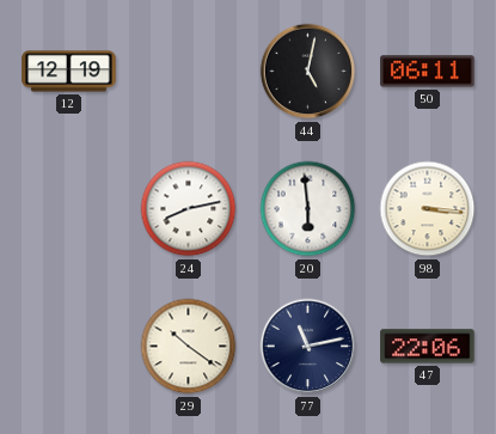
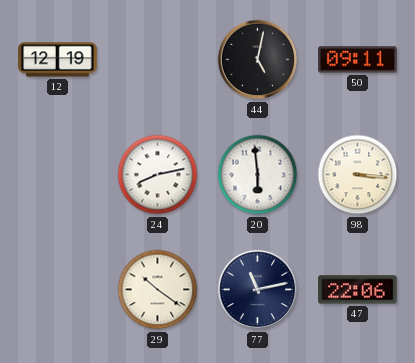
50: 06:11 -> 09:11
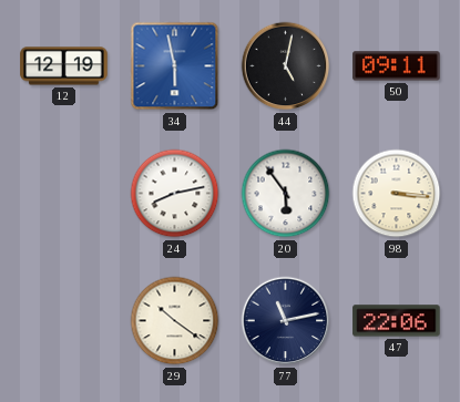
34: none -> 5:58
20: 5:59 -> 5:54
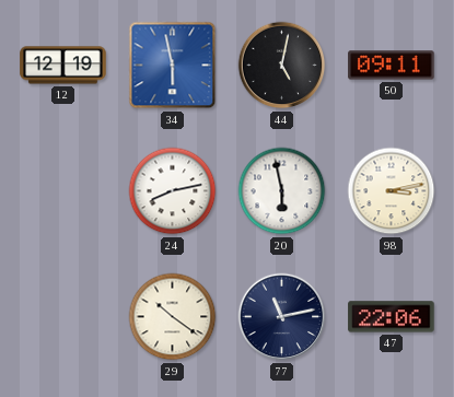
20: 5:54 -> 5:58
98: 3:16 -> 3:13
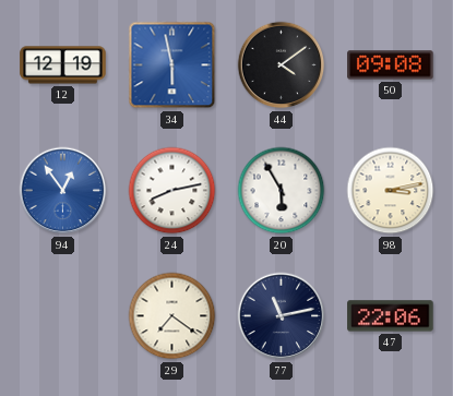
44: 5:02 -> 4:09
50: 09:11 -> 09:08
94: none -> 12:54
20: 5:58 -> 5:55
29: 10:21 -> 7:21
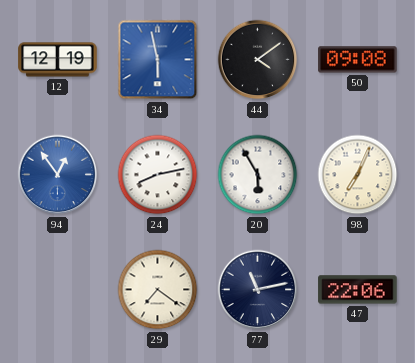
98: 3:13 -> 7:04
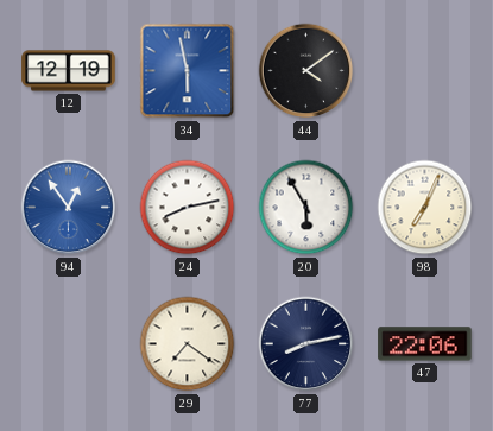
50: 09:08 -> none
77: 11:13 -> 8:13
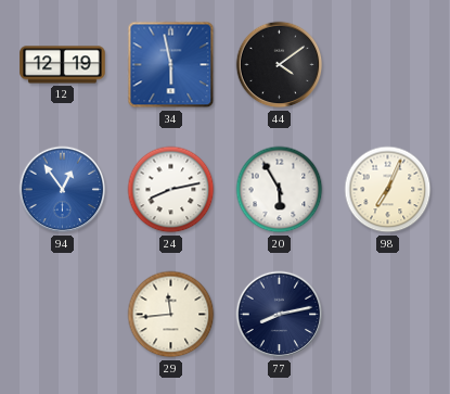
29: 7:21 -> 11:44
47: 22:06 -> none
